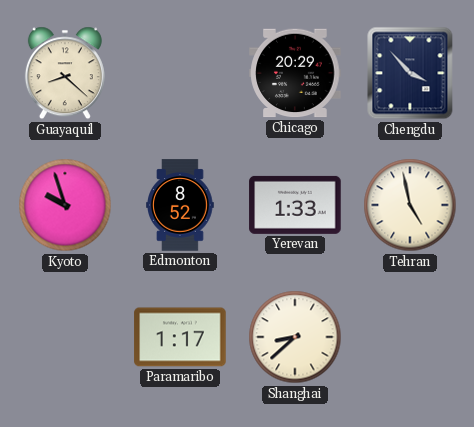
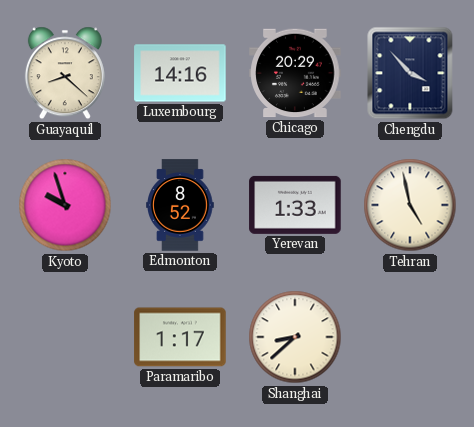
Luxembourg: none -> 14:16
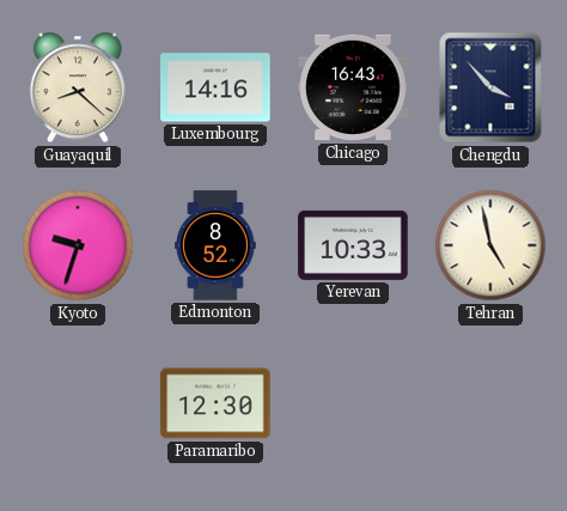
Chicago: 20:29 -> 16:43
Kyoto: 9:57 -> 9:33
Yerevan: 1:33 -> 10:33
Paramaribo: 1:17 -> 12:30
Shanghai: 8:38 -> none
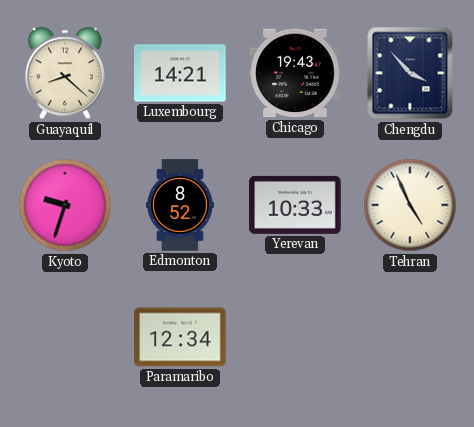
Luxembourg: 14:16 -> 14:21
Chicago: 16:43 -> 19:43
Tehran: 4:58 -> 4:56
Paramaribo: 12:30 -> 12:34
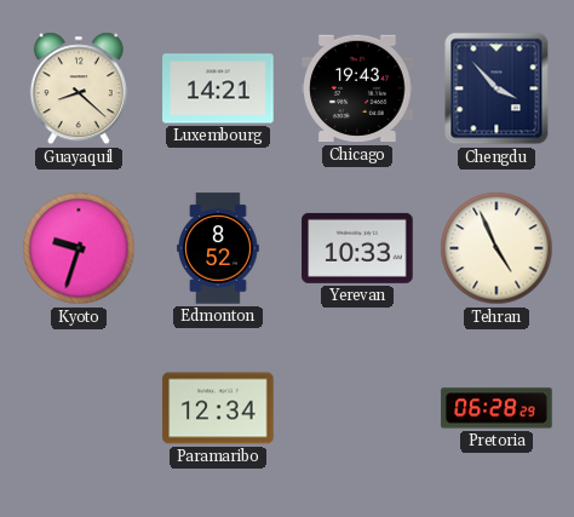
Pretoria: none -> 06:28
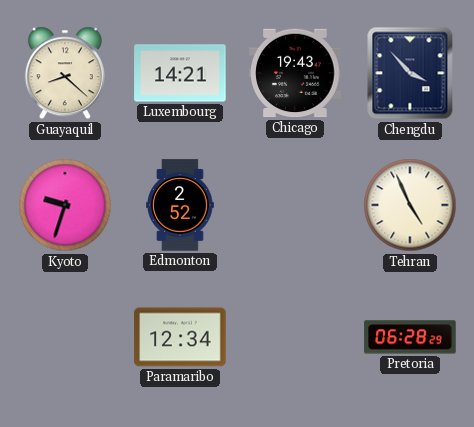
Edmonton: 8:52 -> 2:52
Yerevan: 10:33 -> none
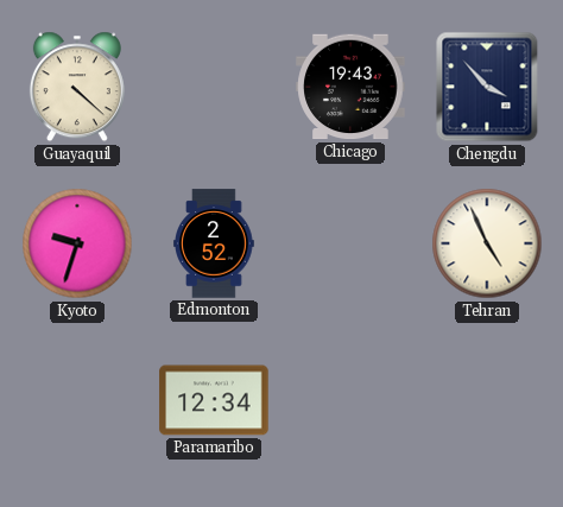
Guayaquil: 8:22 -> 4:22
Luxembourg: 14:21 -> none
Pretoria: 06:28 -> none
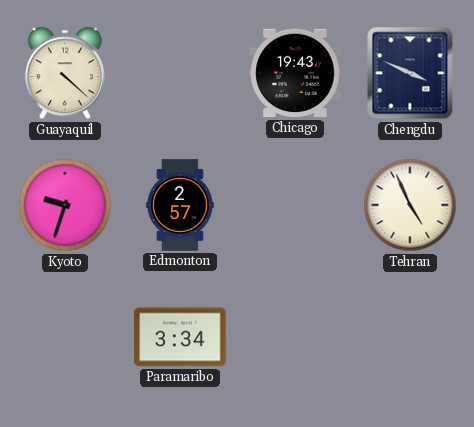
Chengdu: 3:53 -> 3:49
Edmonton: 2:52 -> 2:57
Paramaribo: 12:34 -> 3:34
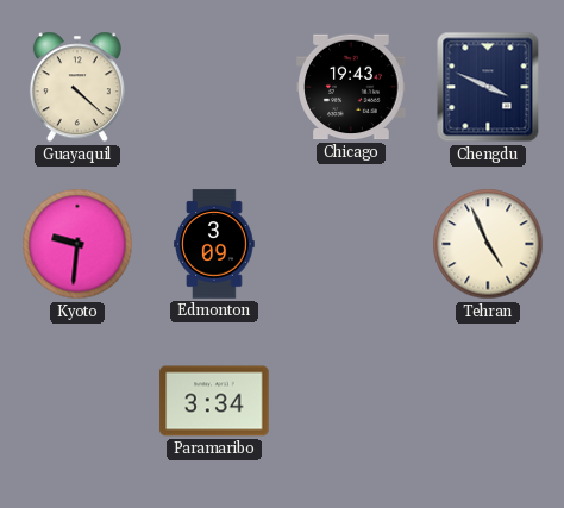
Kyoto: 9:33 -> 9:31
Edmonton: 2:57 -> 3:09
